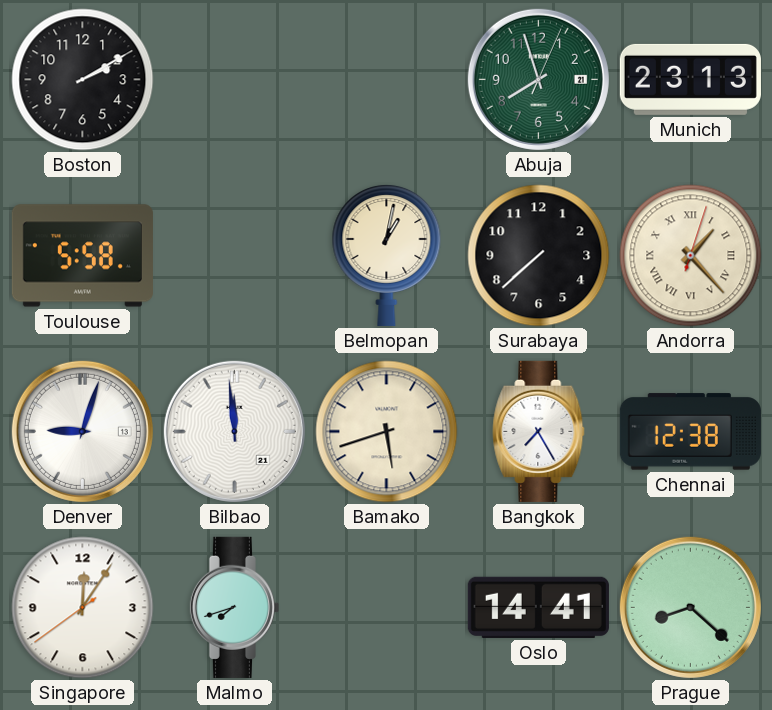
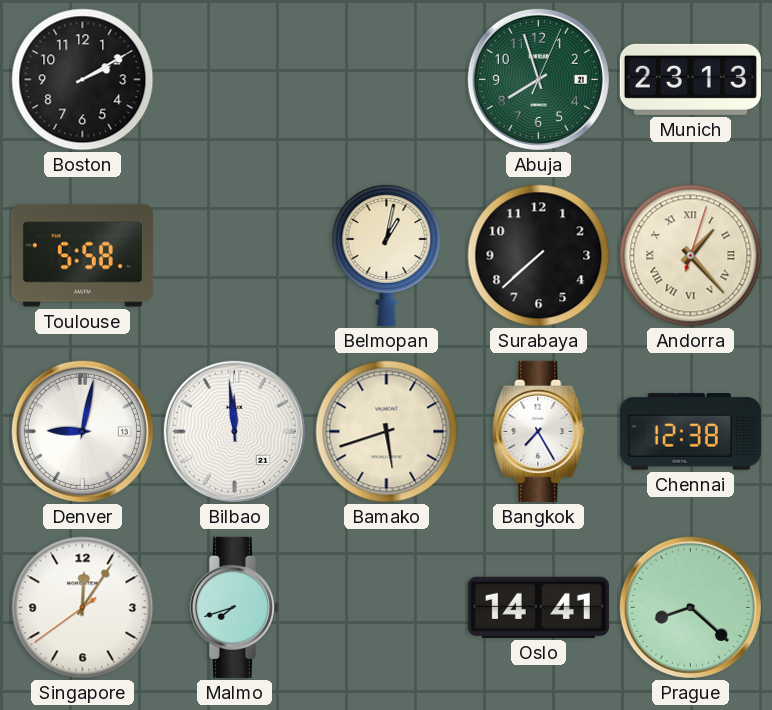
Denver: 9:03 -> 9:02
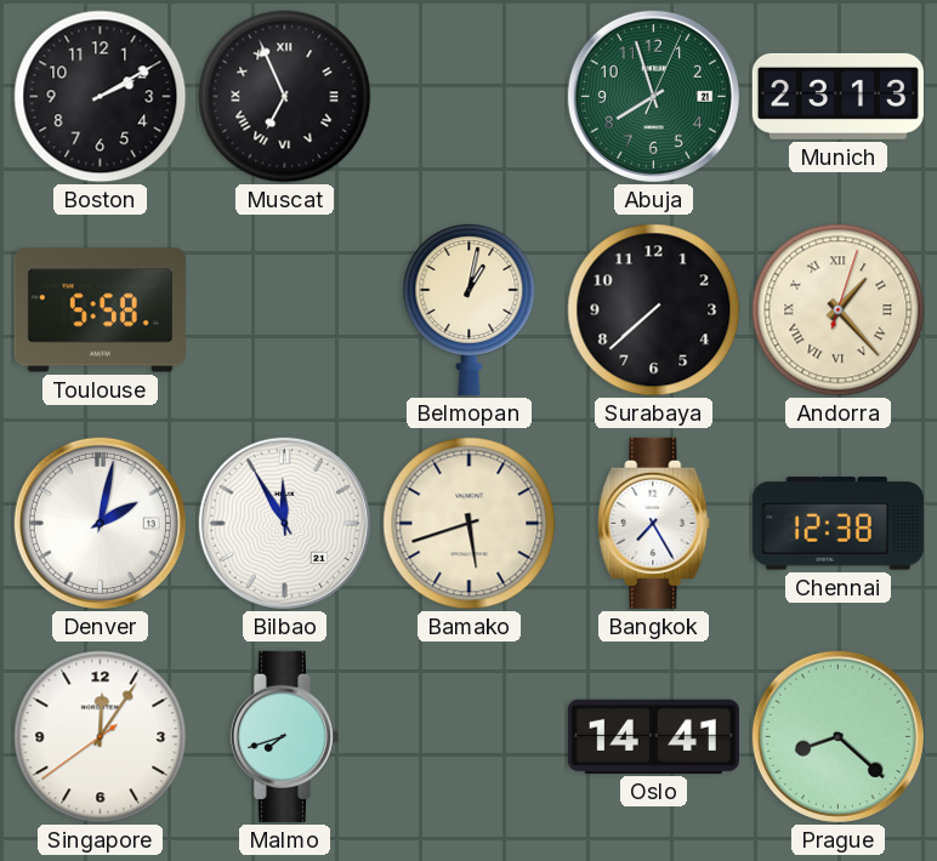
Muscat: none -> 6:56
Denver: 9:02 -> 2:02
Bilbao: 11:59 -> 11:55
